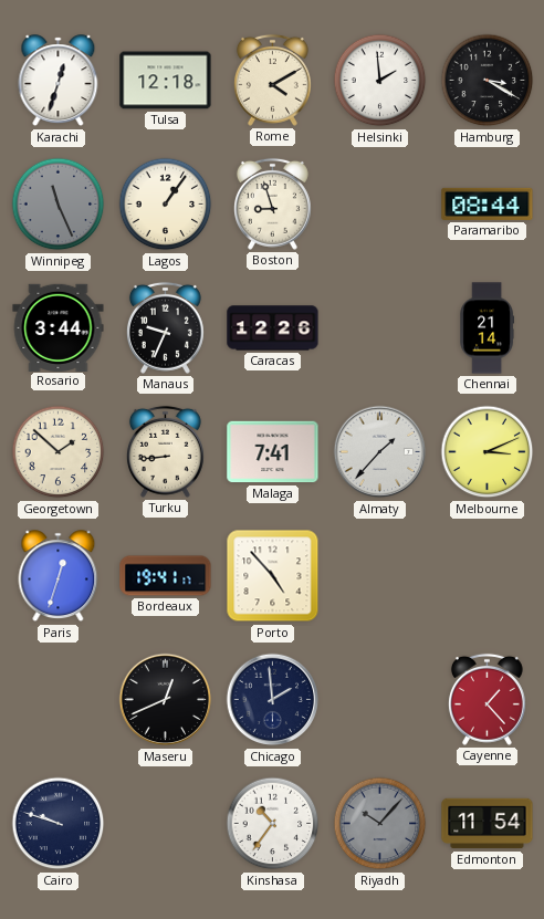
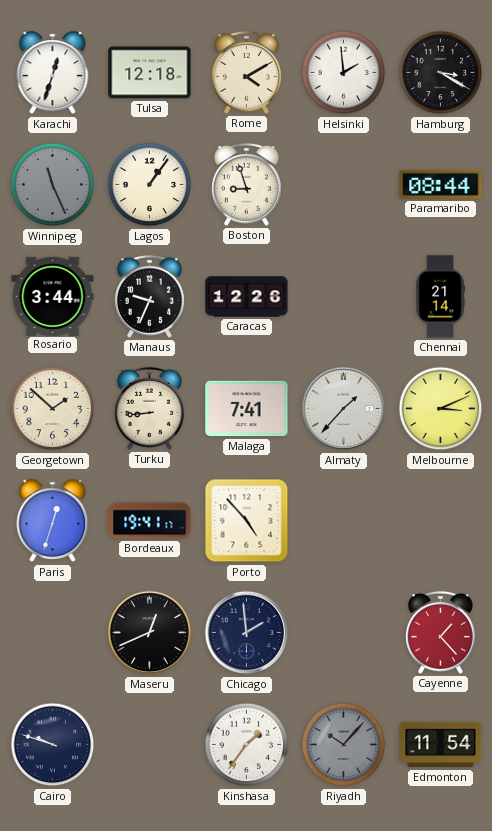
Kinshasa: 10:36 -> 1:36
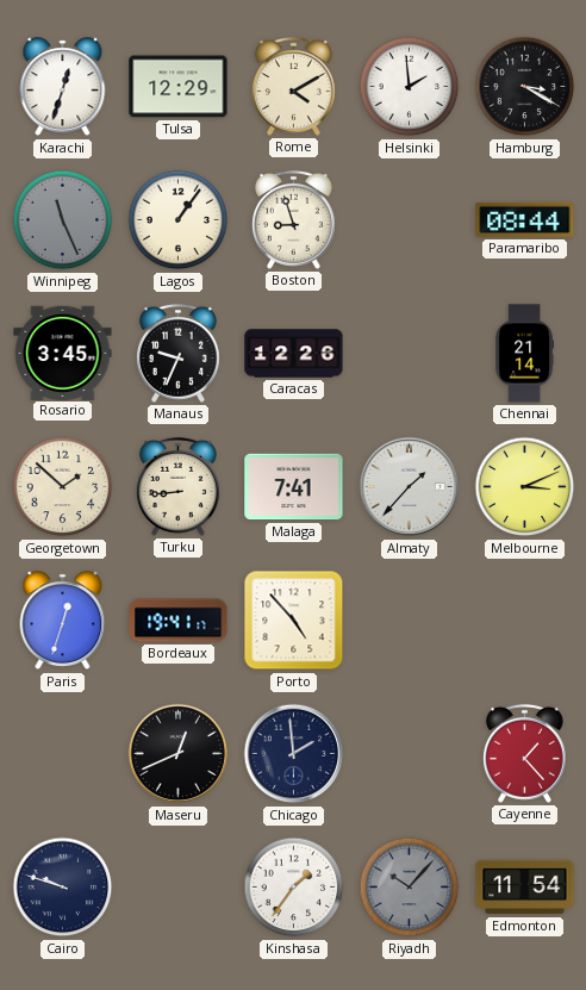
Tulsa: 12:18 -> 12:29
Rosario: 3:44 -> 3:45
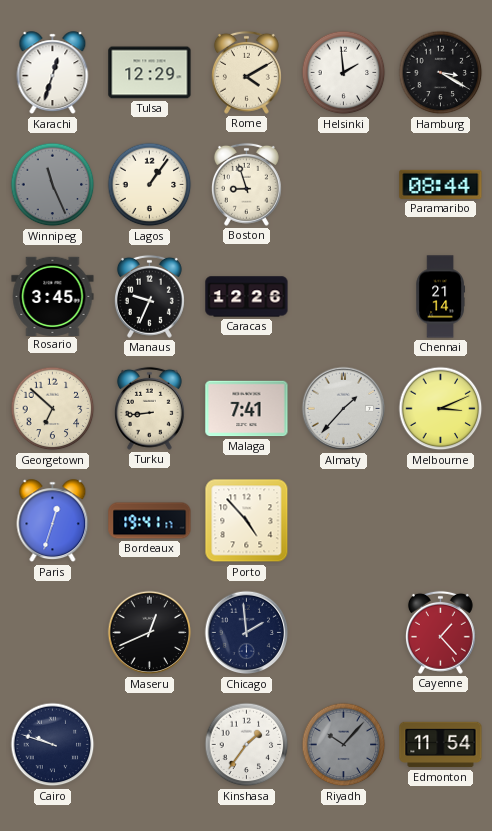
Georgetown: 1:52 -> 6:52
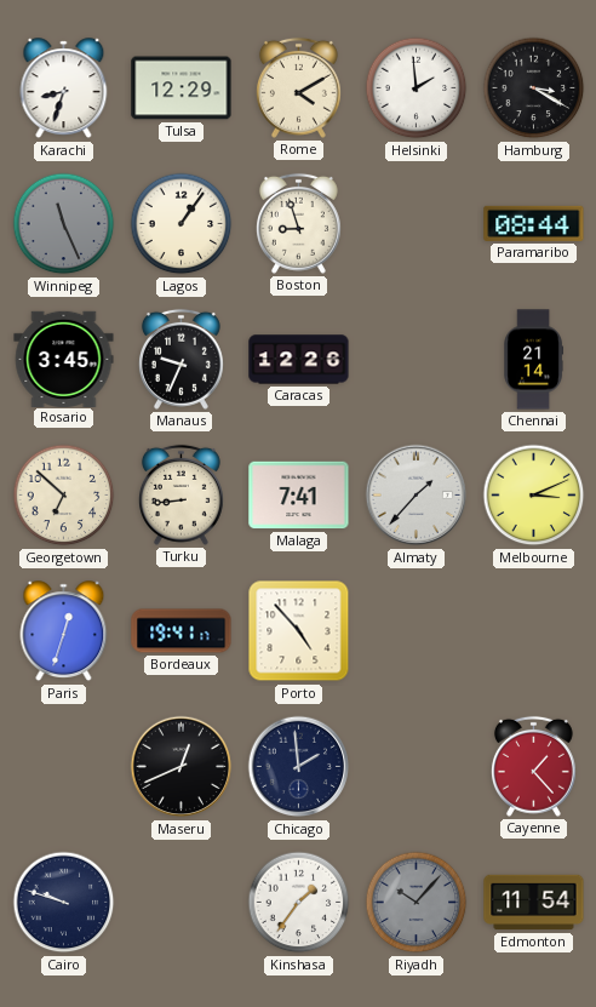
Karachi: 12:33 -> 8:33
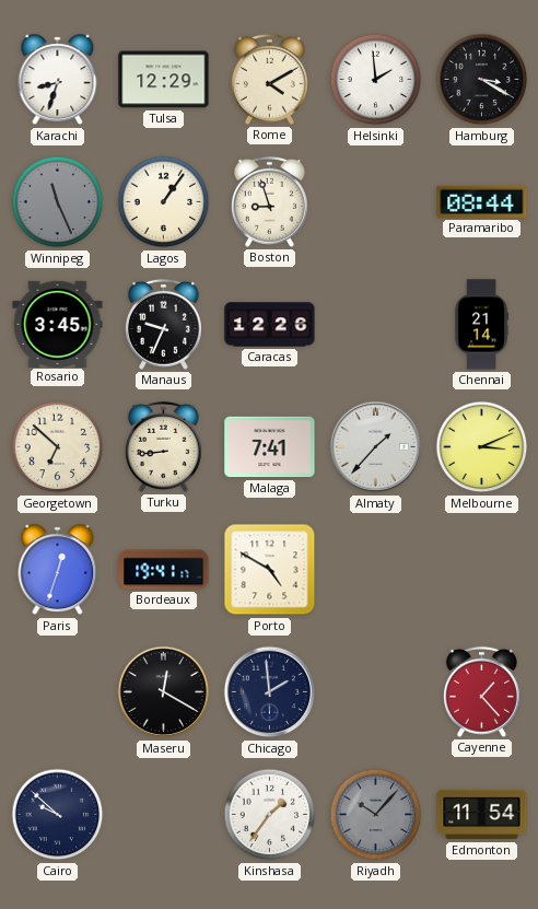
Porto: 4:53 -> 4:50
Maseru: 12:41 -> 12:20
Cairo: 9:48 -> 9:52
